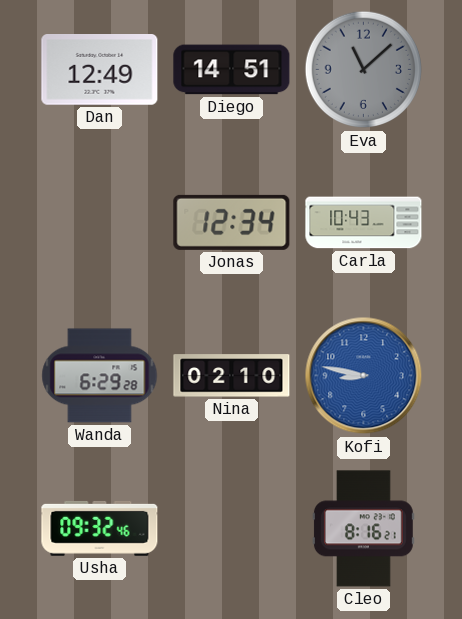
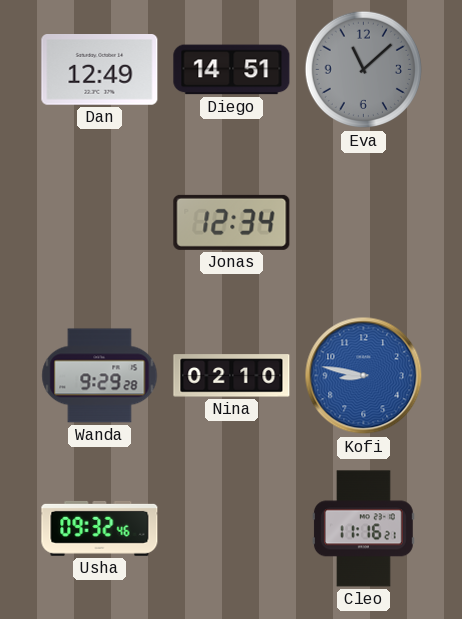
Carla: 10:43 -> none
Wanda: 6:29 -> 9:29
Cleo: 8:16 -> 11:16
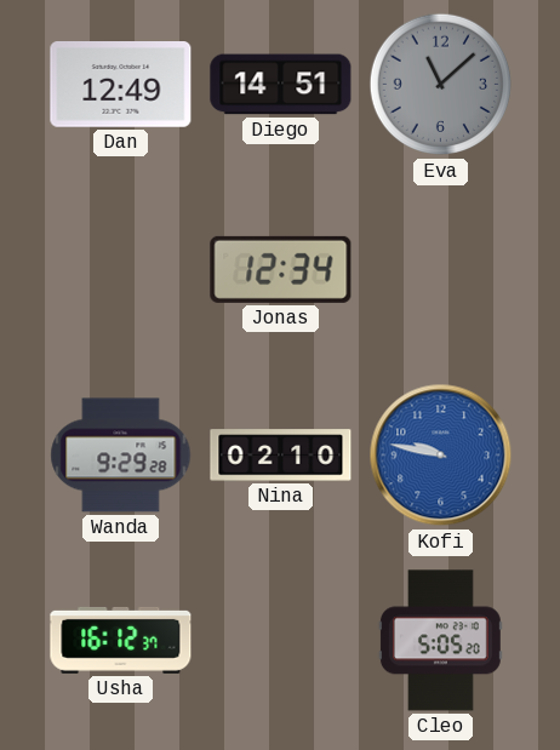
Kofi: 8:47 -> 9:47
Usha: 09:32 -> 16:12
Cleo: 11:16 -> 5:05
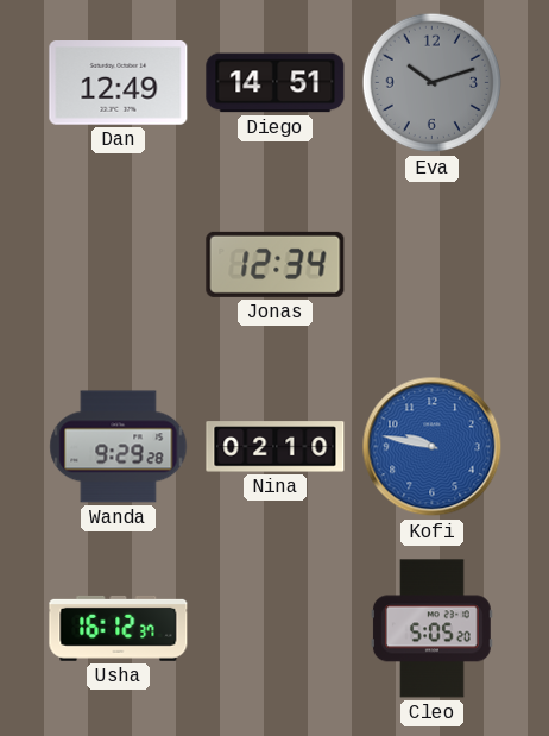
Eva: 11:08 -> 10:12
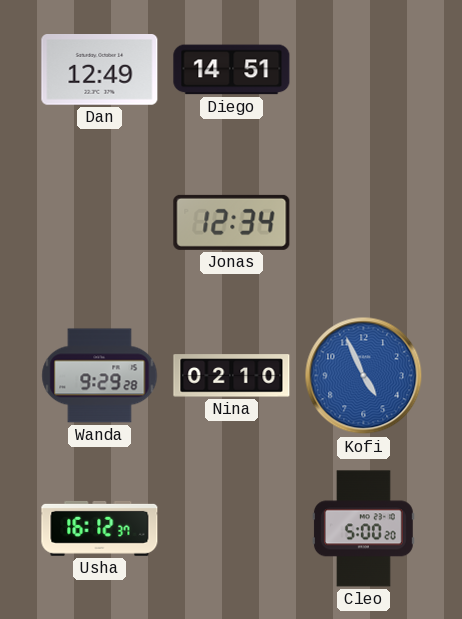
Eva: 10:12 -> none
Kofi: 9:47 -> 4:56
Cleo: 5:05 -> 5:00
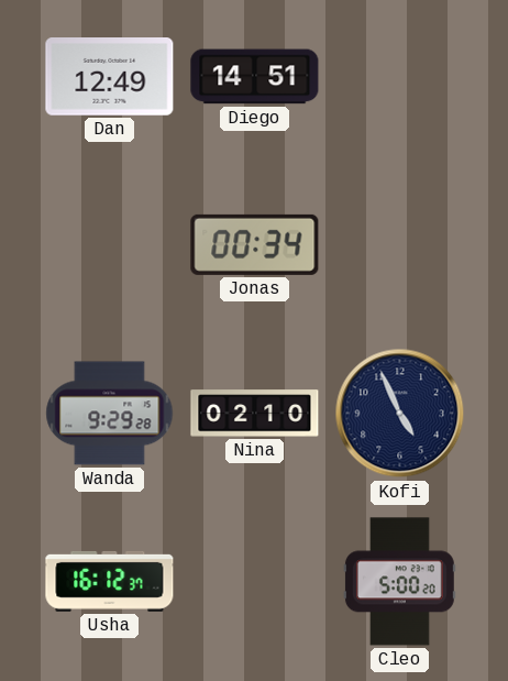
Jonas: 12:34 -> 00:34
Kofi dial: blue -> navy
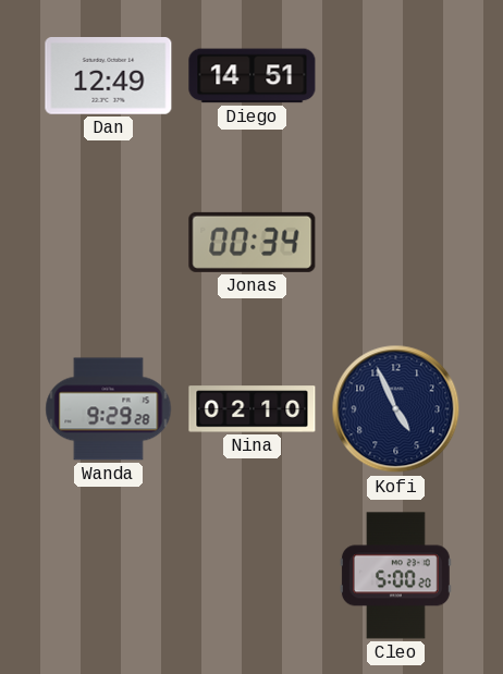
Usha: 16:12 -> none
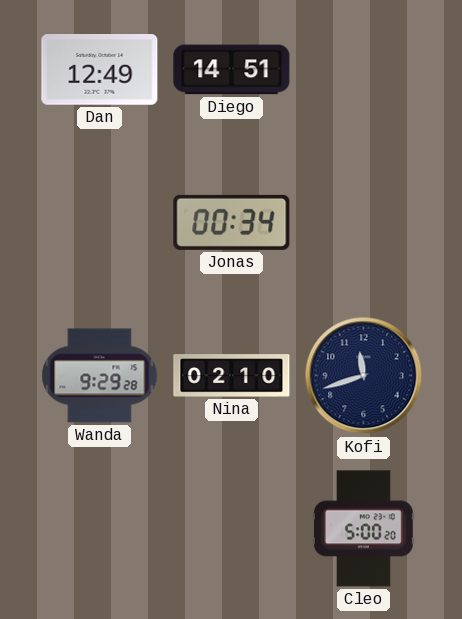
Kofi: 4:56 -> 11:42
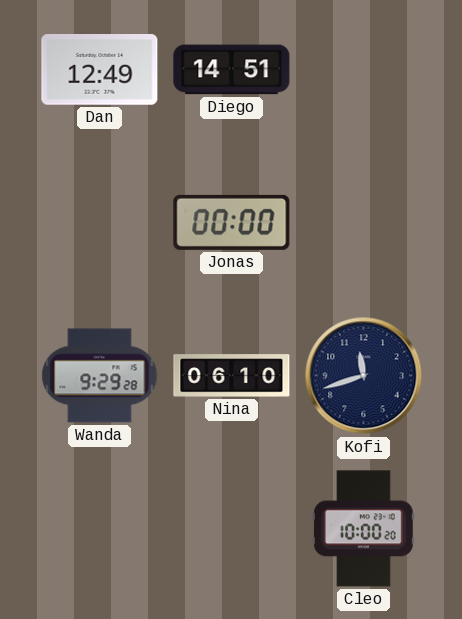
Jonas: 00:34 -> 00:00
Nina: 02:10 -> 06:10
Cleo: 5:00 -> 10:00
